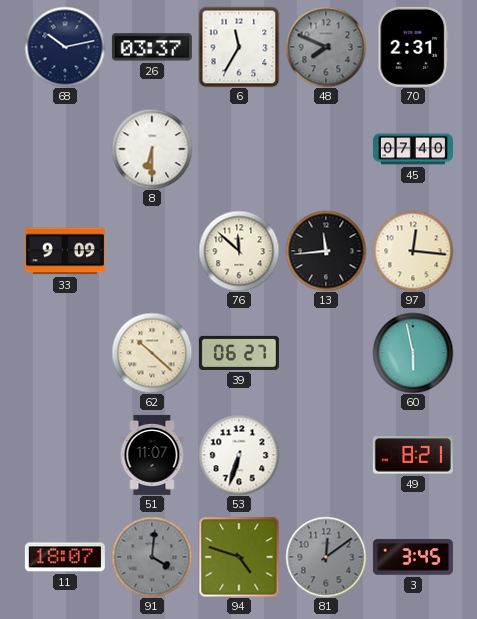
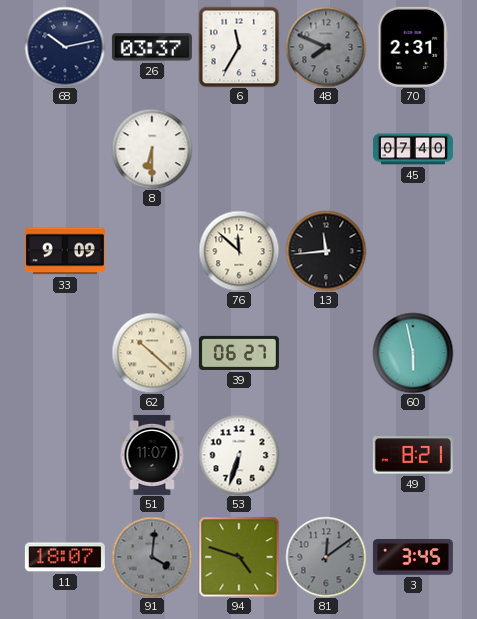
97: 12:16 -> none
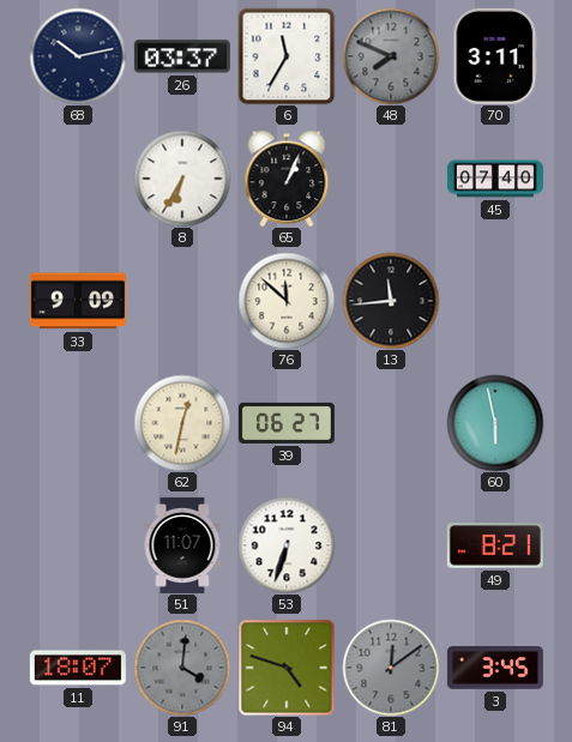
70: 2:31 -> 3:11
8: 6:30 -> 6:35
65: none -> 1:04
62: 10:22 -> 12:32
